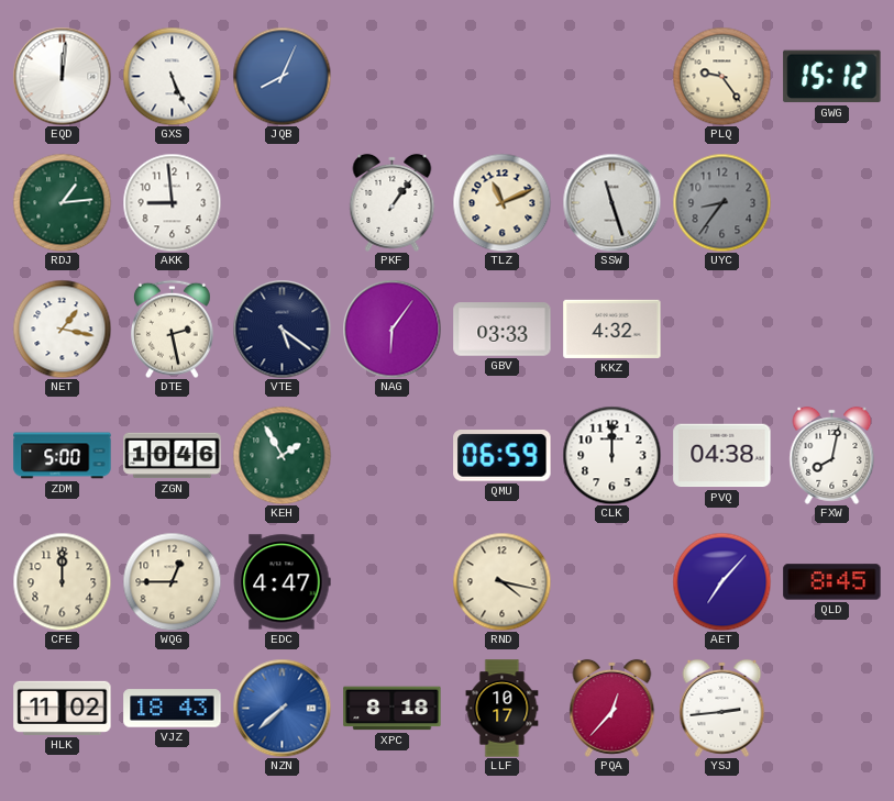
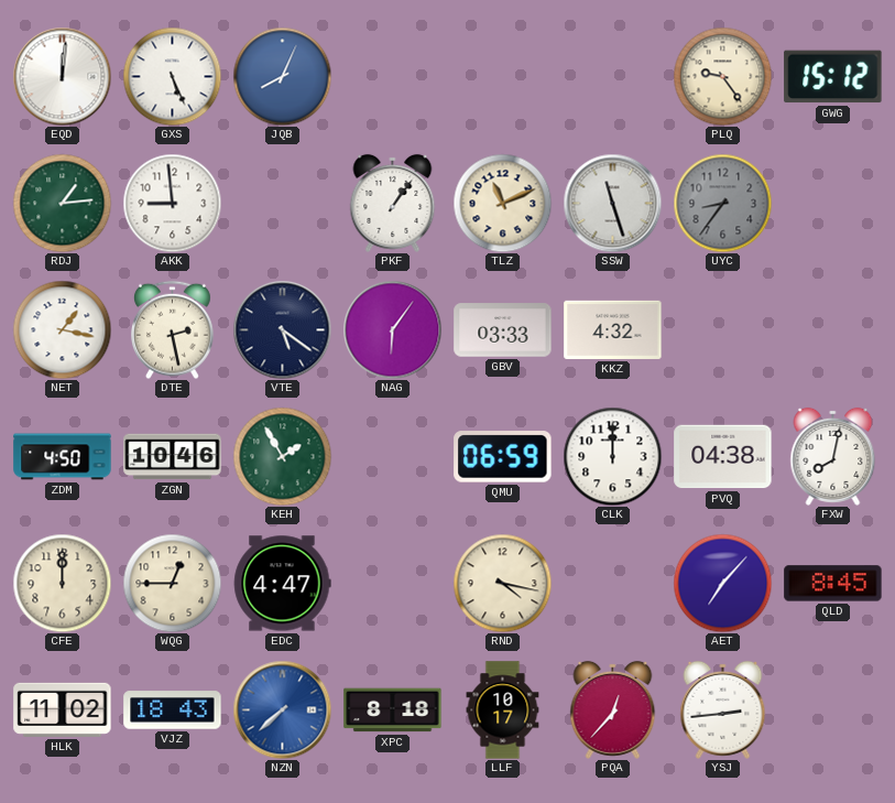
ZDM: 5:00 -> 4:50
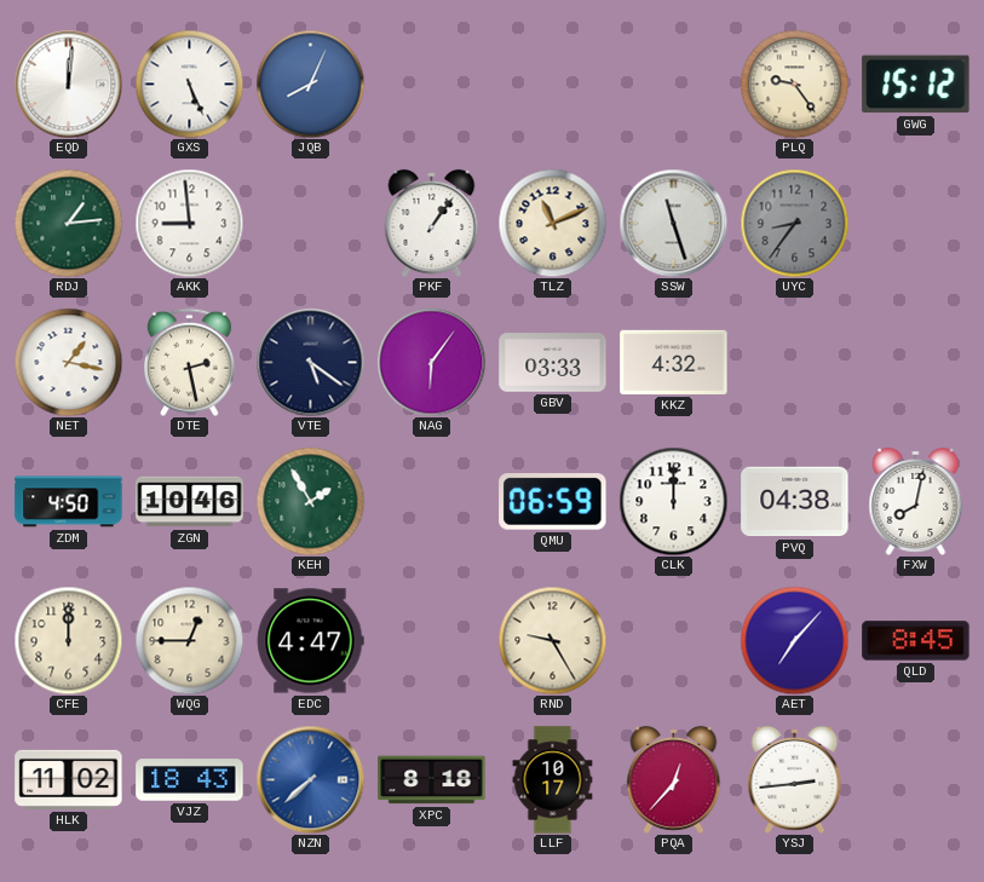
RND: 4:17 -> 9:25
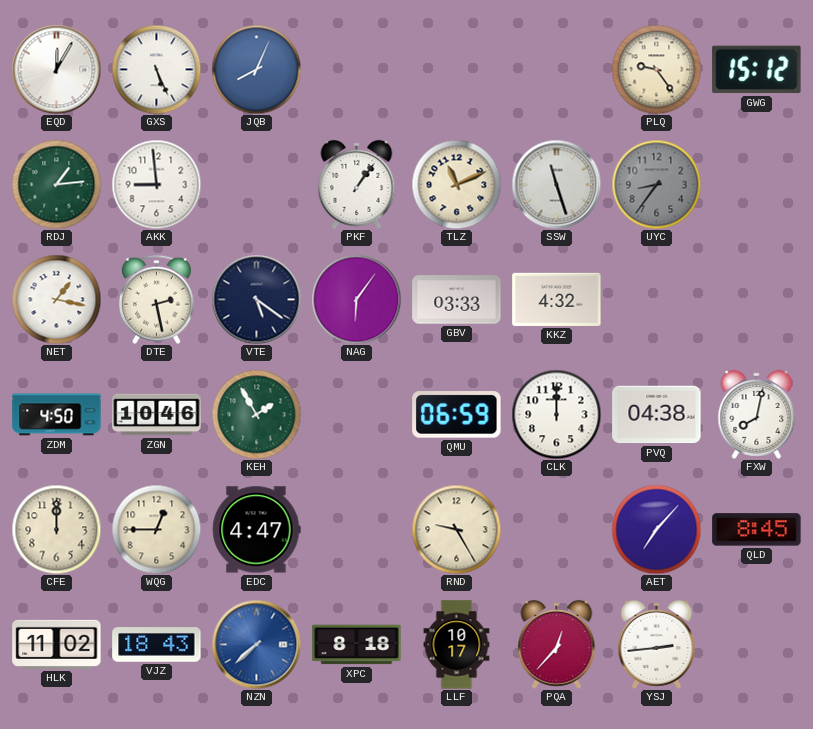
EQD: 12:01 -> 12:05
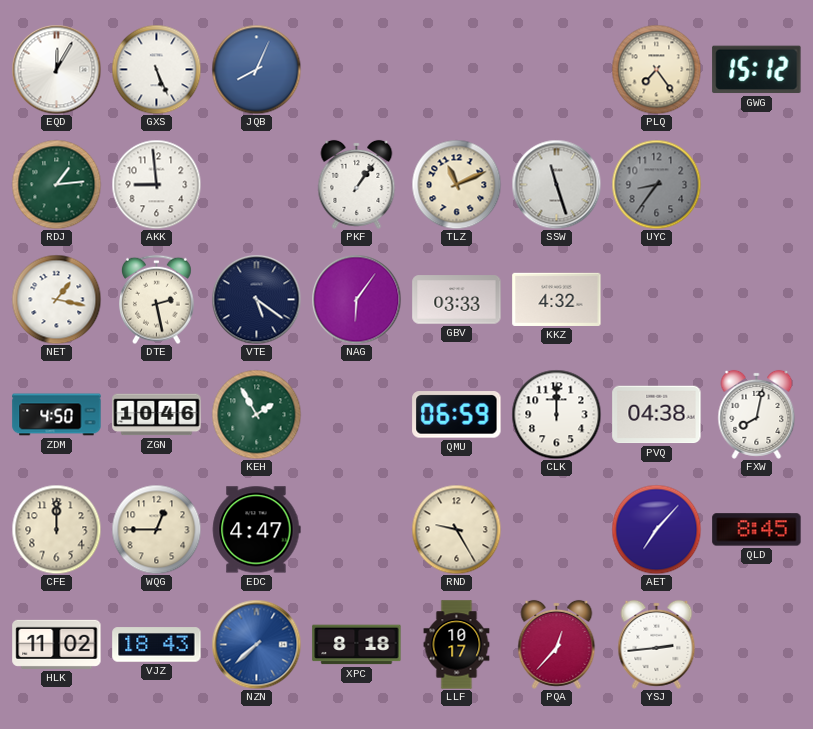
PLQ: 9:24 -> 7:24
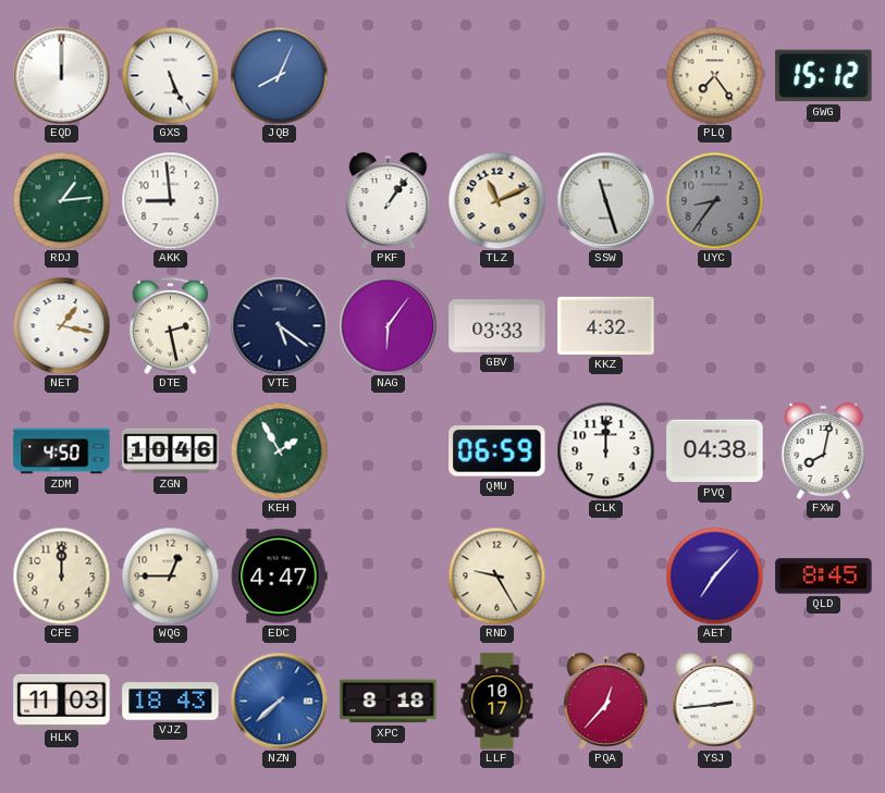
EQD: 12:05 -> 12:00
HLK: 11:02 -> 11:03
